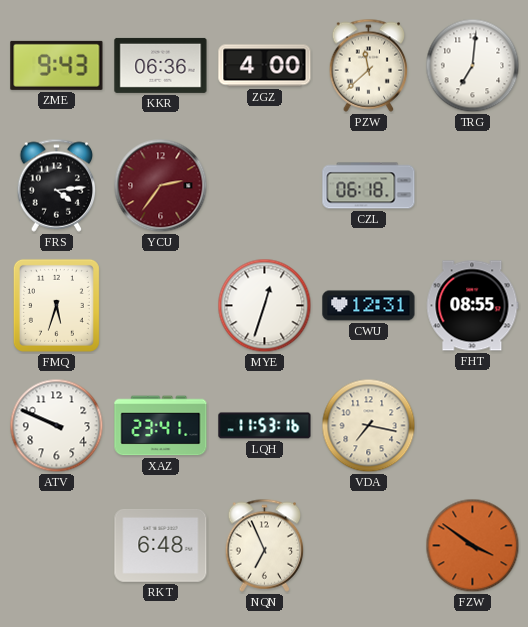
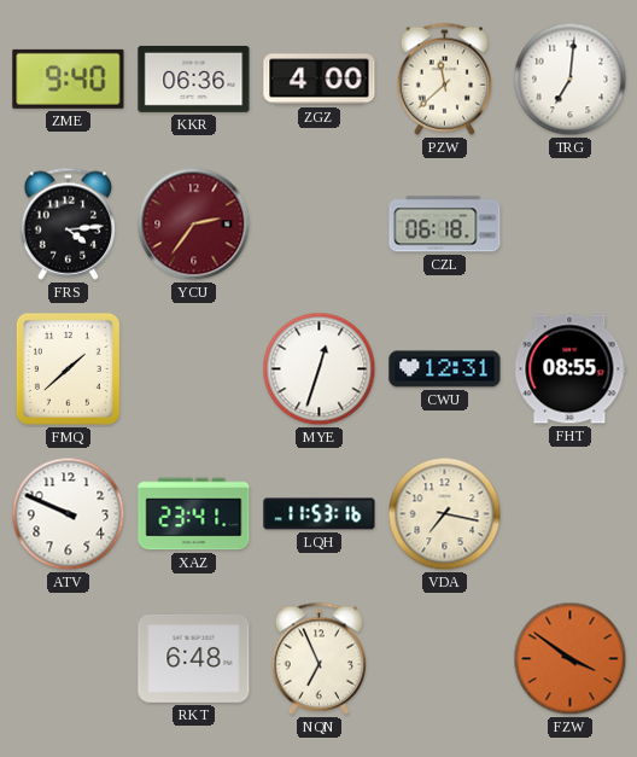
ZME: 9:43 -> 9:40
FMQ: 5:33 -> 1:38
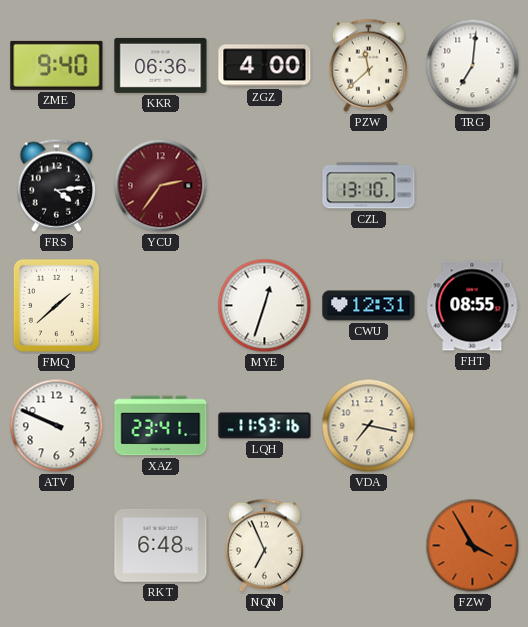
CZL: 06:18 -> 13:10
FZW: 3:51 -> 3:55
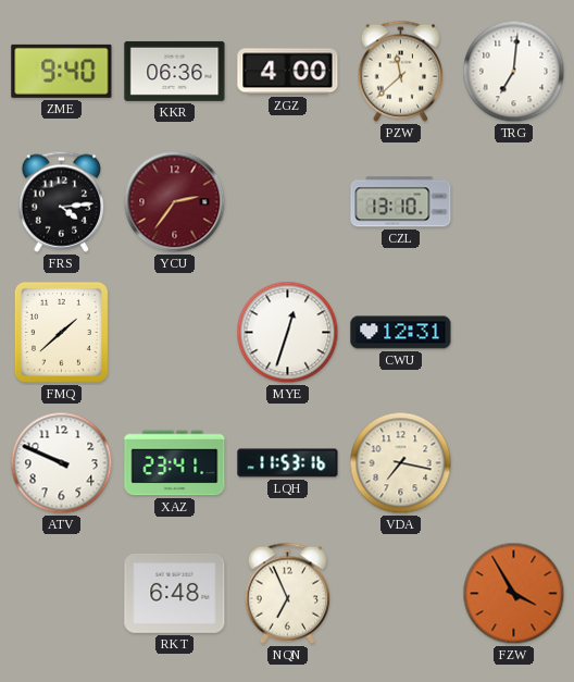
FHT: 08:55 -> none
